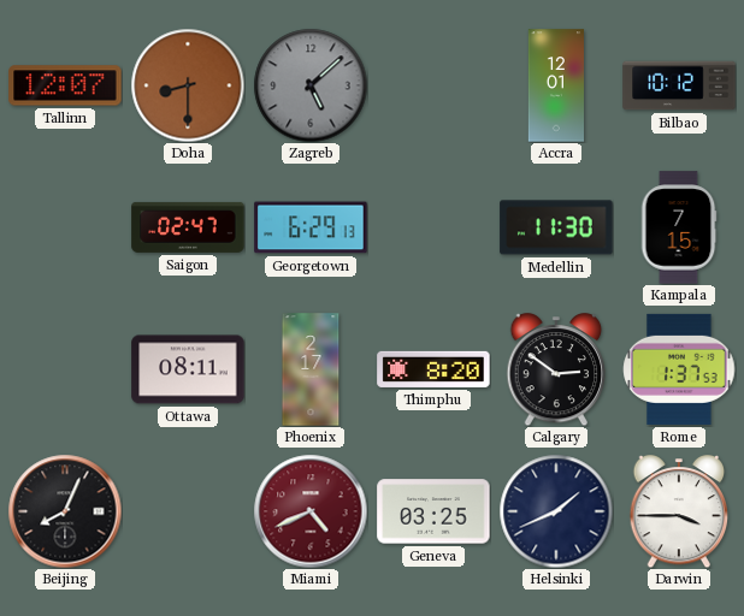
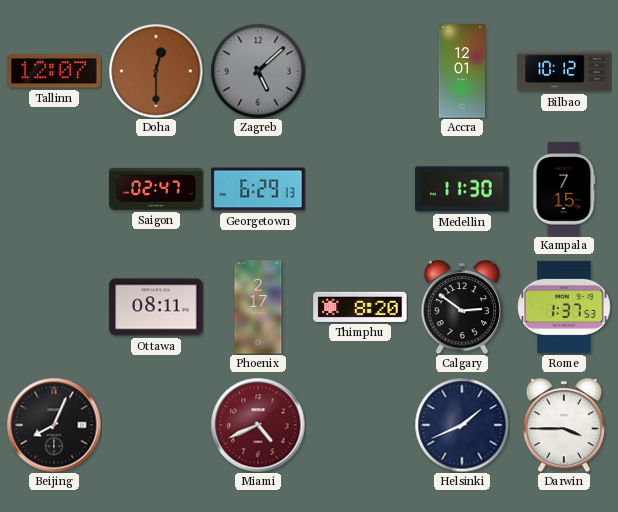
Doha: 8:30 -> 12:30
Geneva: 03:25 -> none
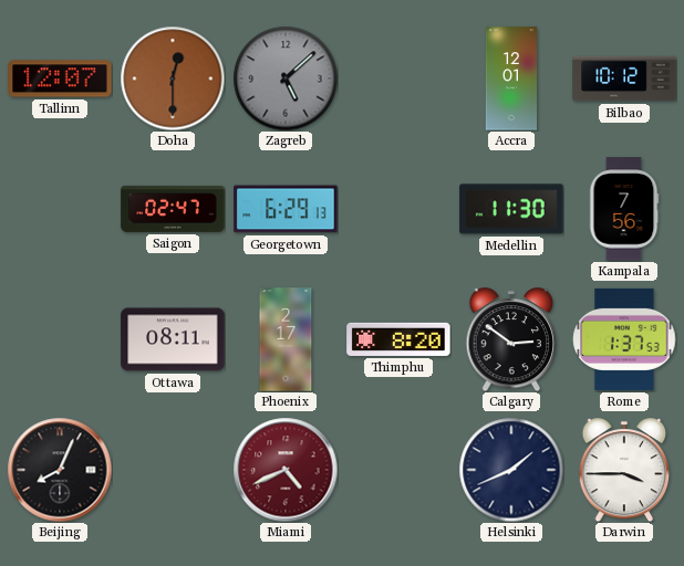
Kampala: 7:15 -> 7:56
